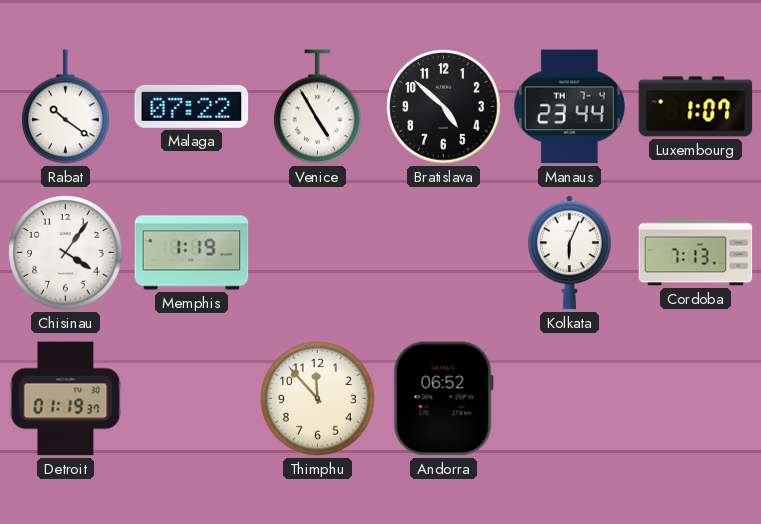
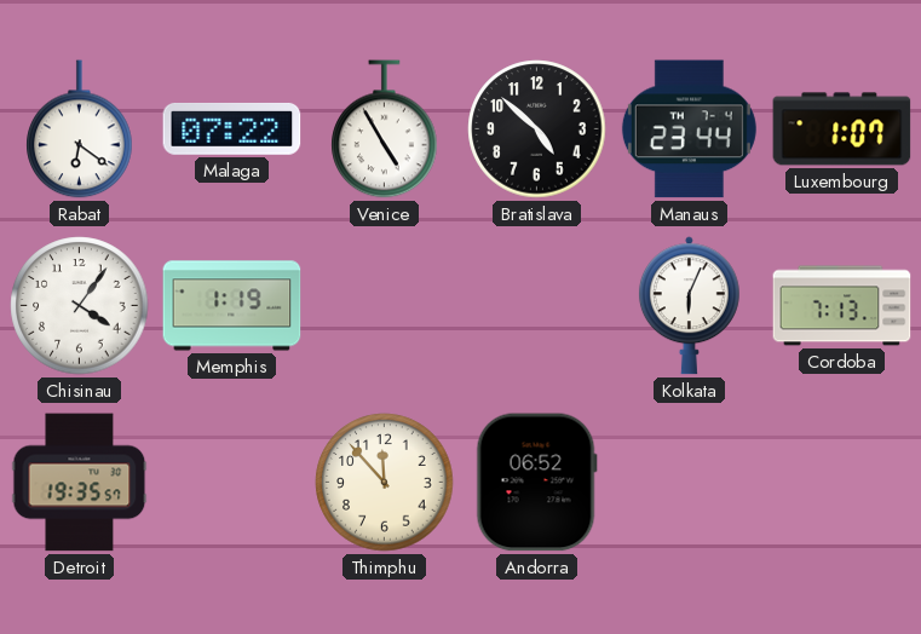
Rabat: 10:21 -> 6:21
Detroit: 01:19 -> 19:35
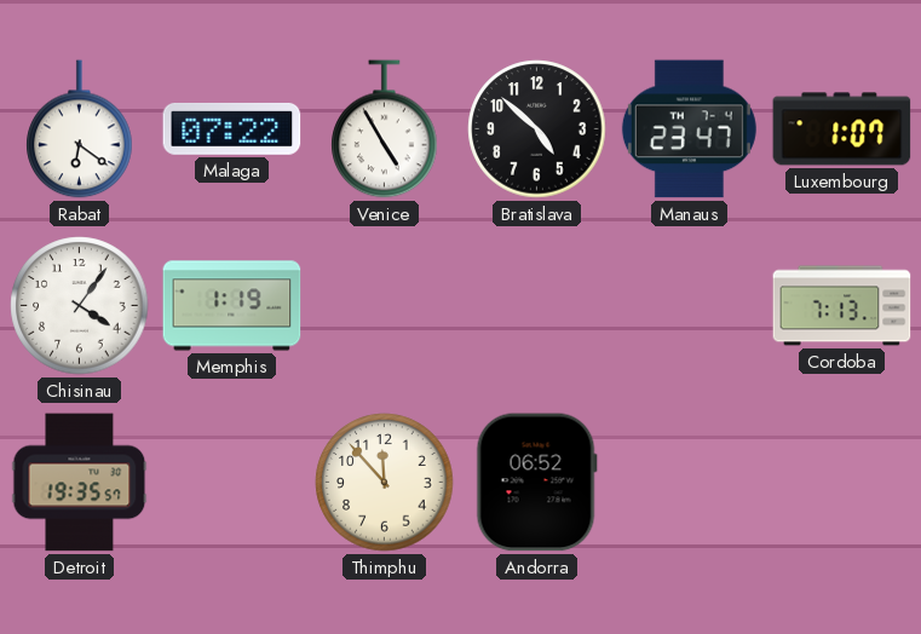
Manaus: 23:44 -> 23:47
Kolkata: 6:04 -> none
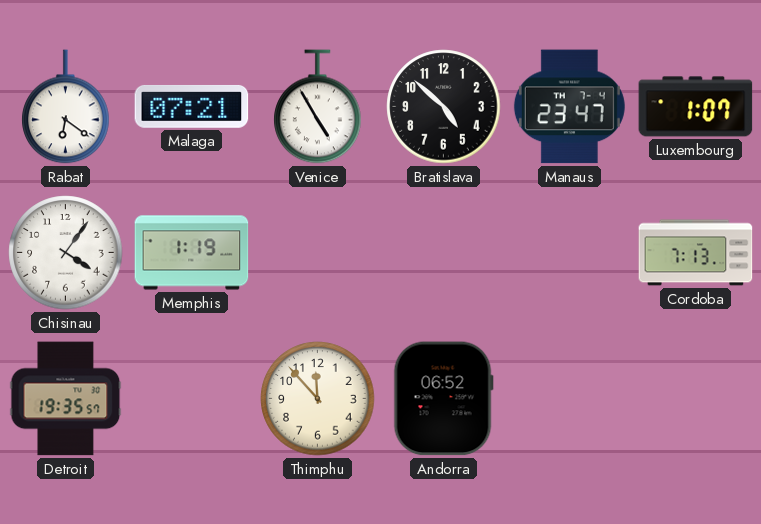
Malaga: 07:22 -> 07:21
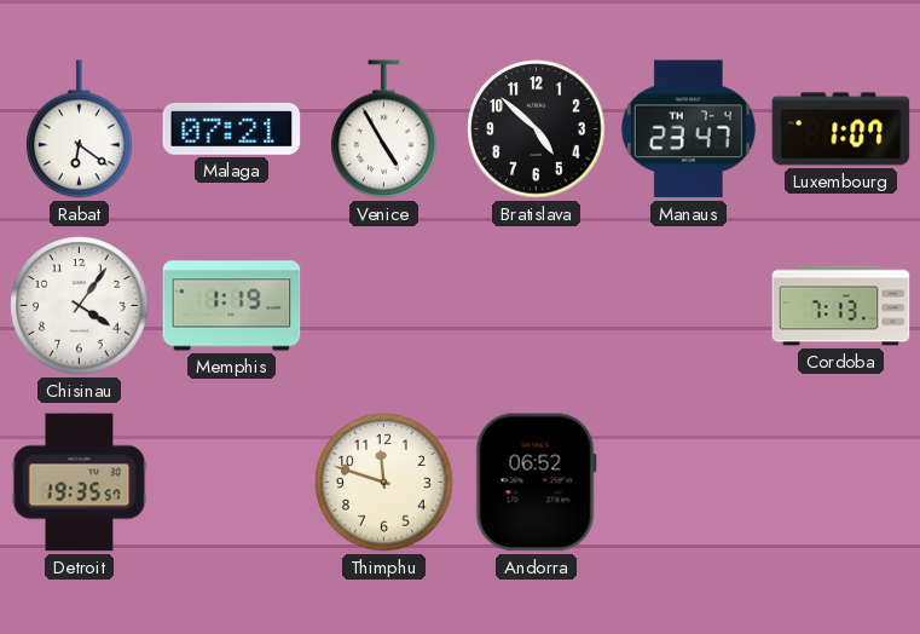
Thimphu: 11:53 -> 11:48
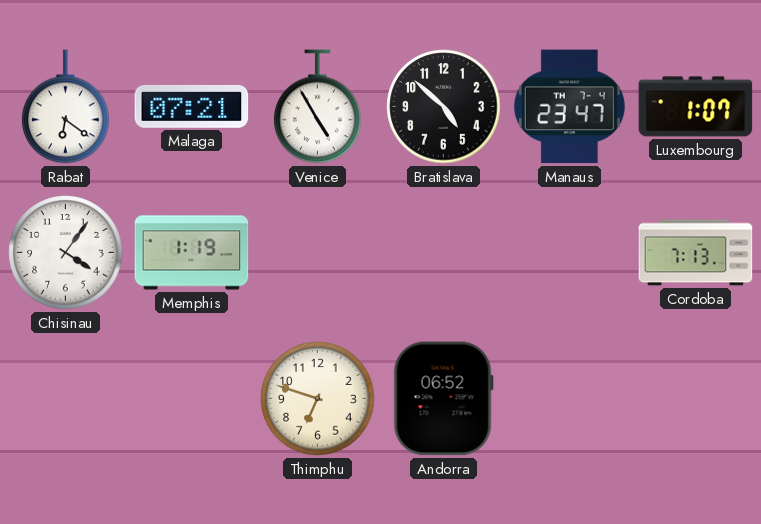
Detroit: 19:35 -> none
Thimphu: 11:48 -> 6:48
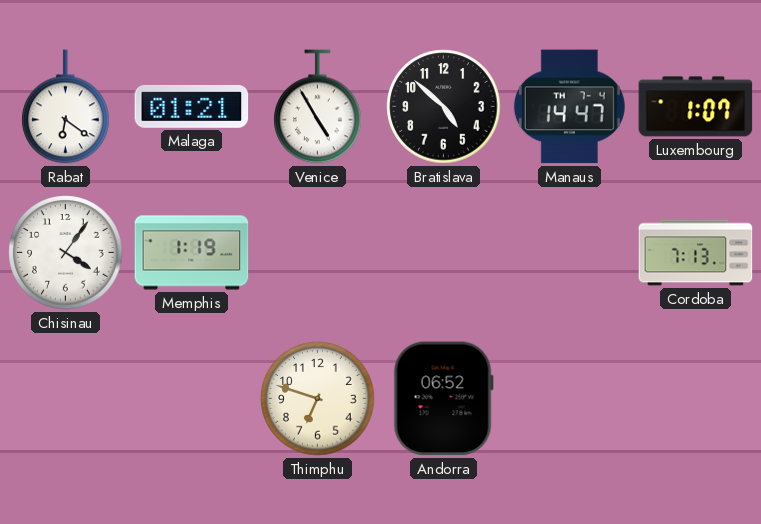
Malaga: 07:21 -> 01:21
Manaus: 23:47 -> 14:47
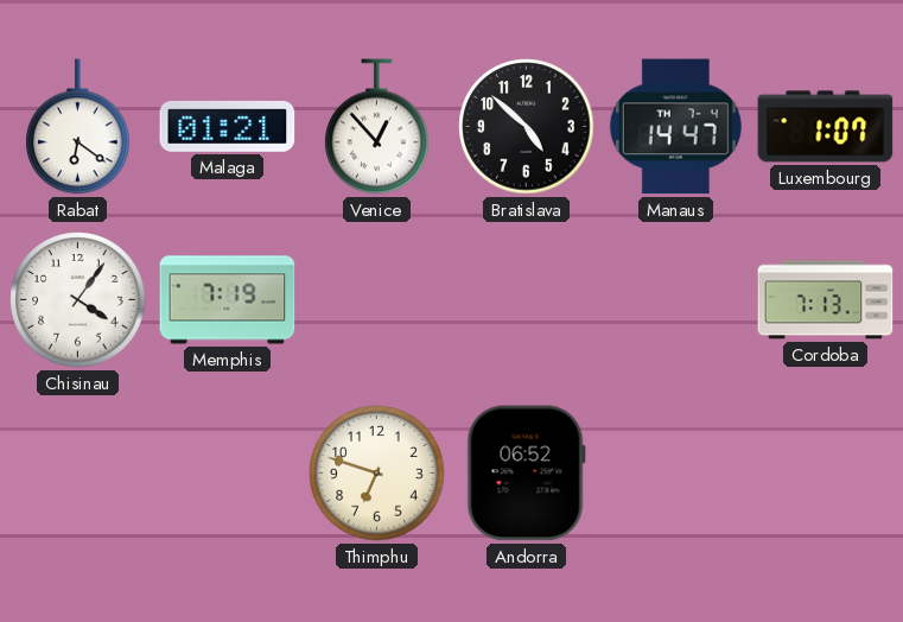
Venice: 4:55 -> 12:53
Memphis: 1:19 -> 7:19
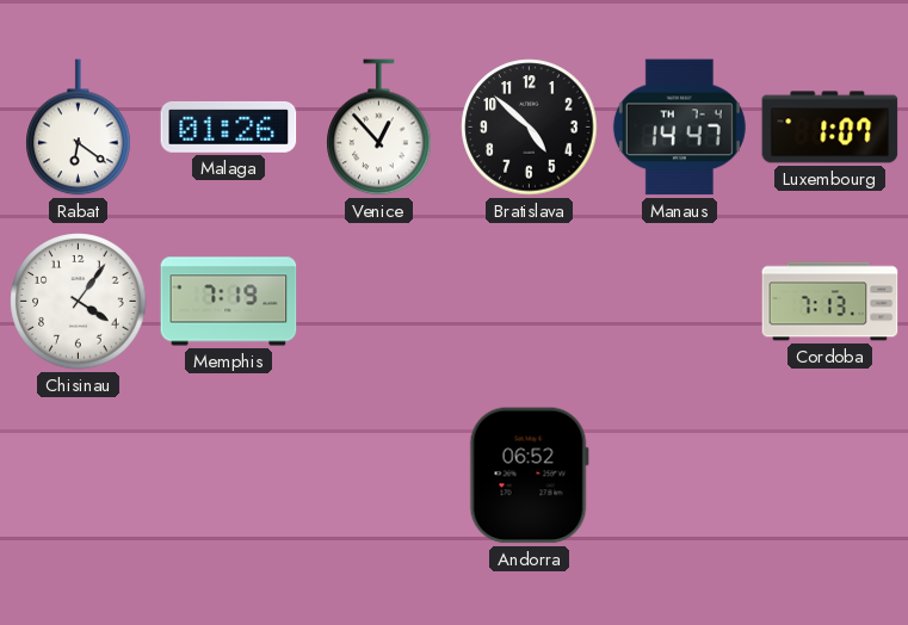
Malaga: 01:21 -> 01:26
Thimphu: 6:48 -> none
